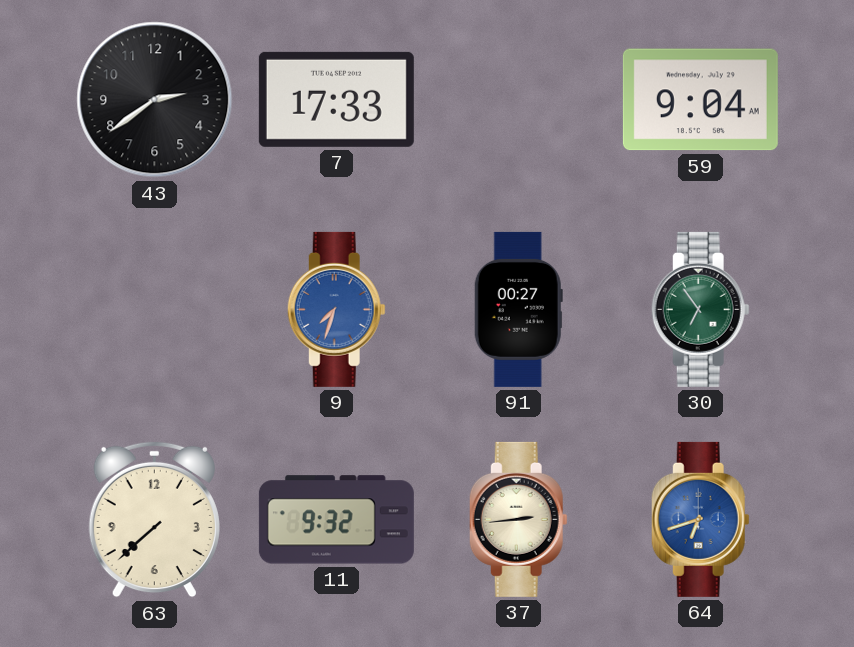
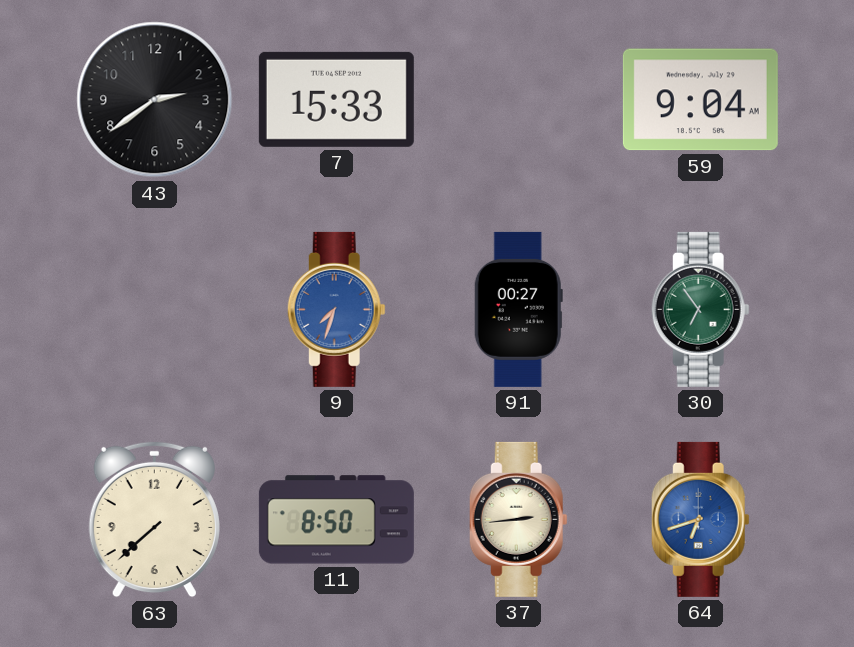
7: 17:33 -> 15:33
11: 9:32 -> 8:50
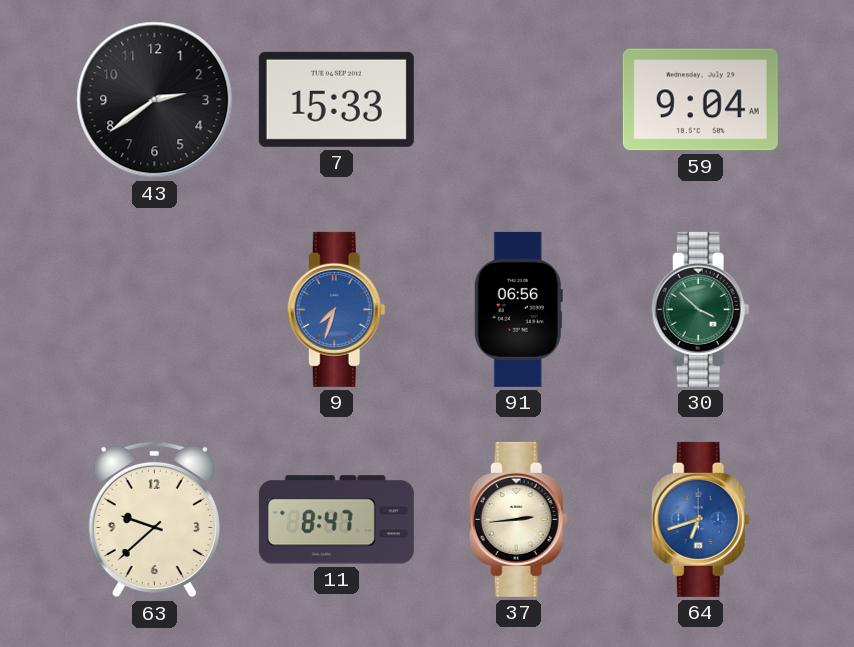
91: 00:27 -> 06:56
30: 6:54 -> 3:52
63: 7:38 -> 9:38
11: 8:50 -> 8:47
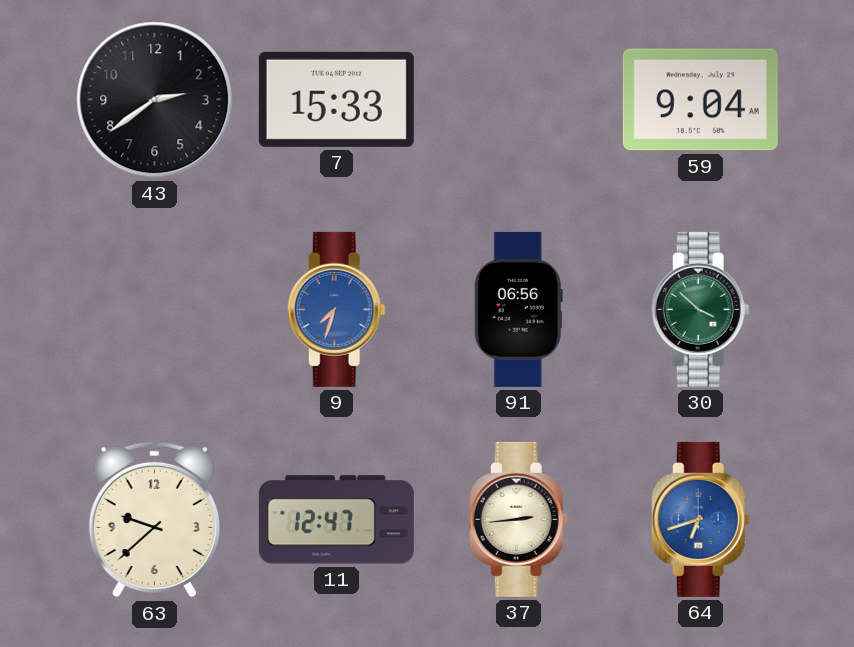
11: 8:47 -> 12:47
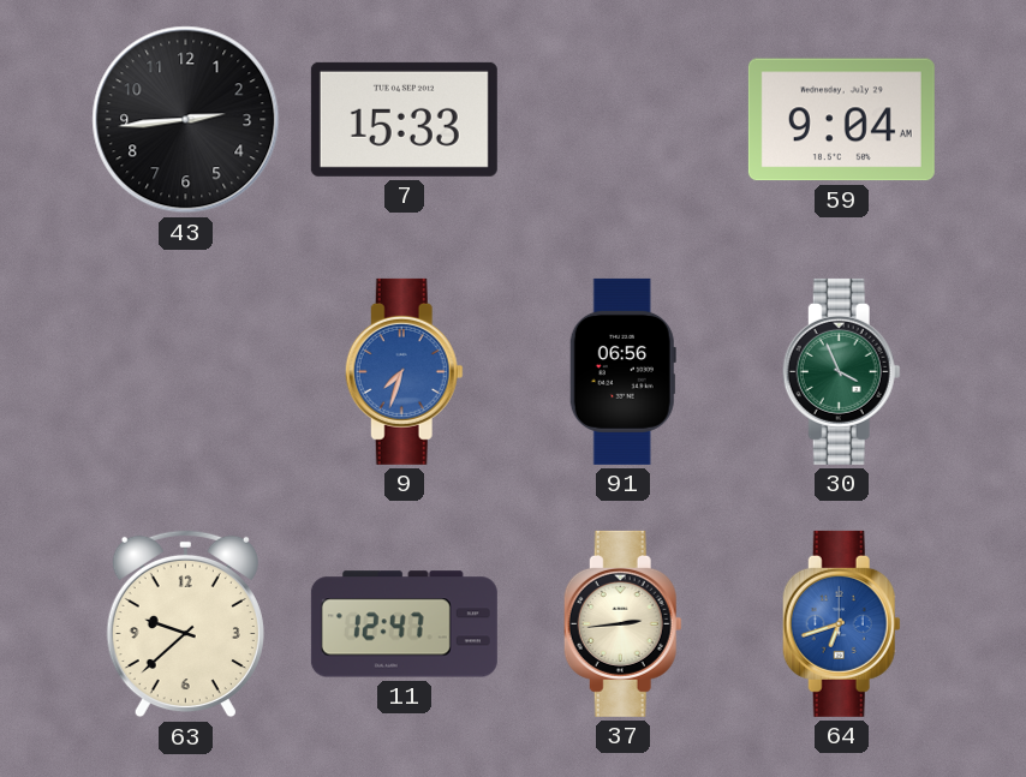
43: 2:39 -> 2:44
30: 3:52 -> 3:56
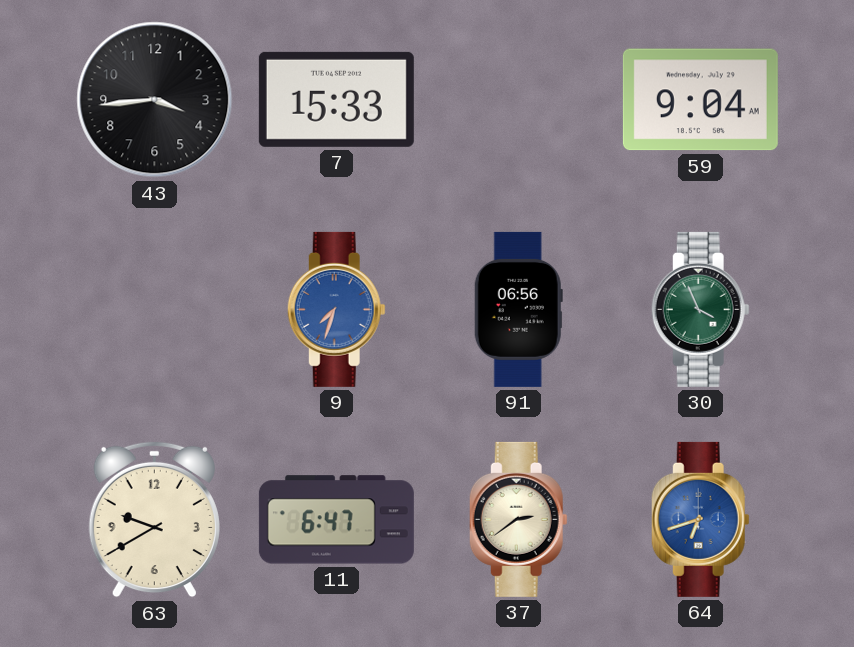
43: 2:44 -> 3:44
63: 9:38 -> 9:40
11: 12:47 -> 6:47
37: 2:44 -> 2:39
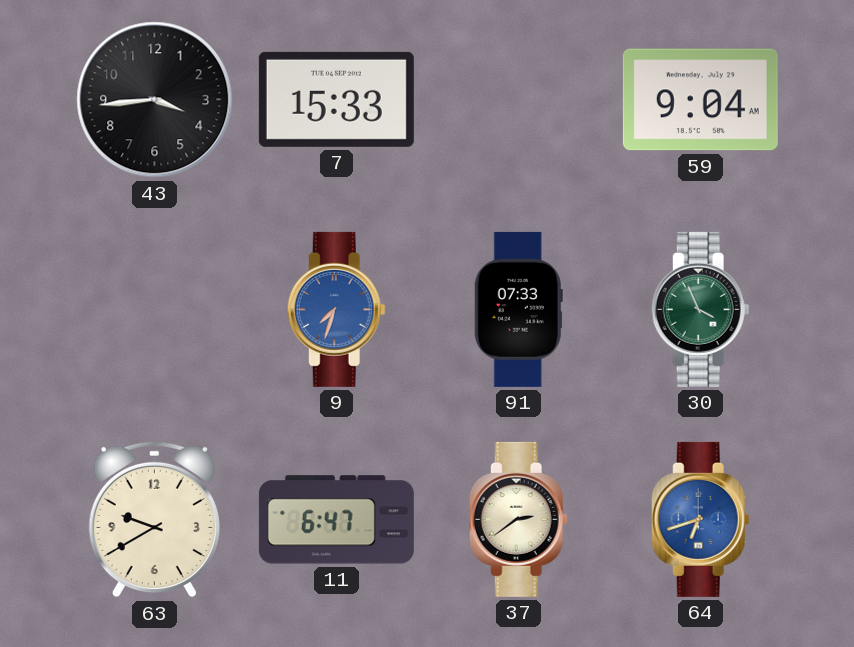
91: 06:56 -> 07:33
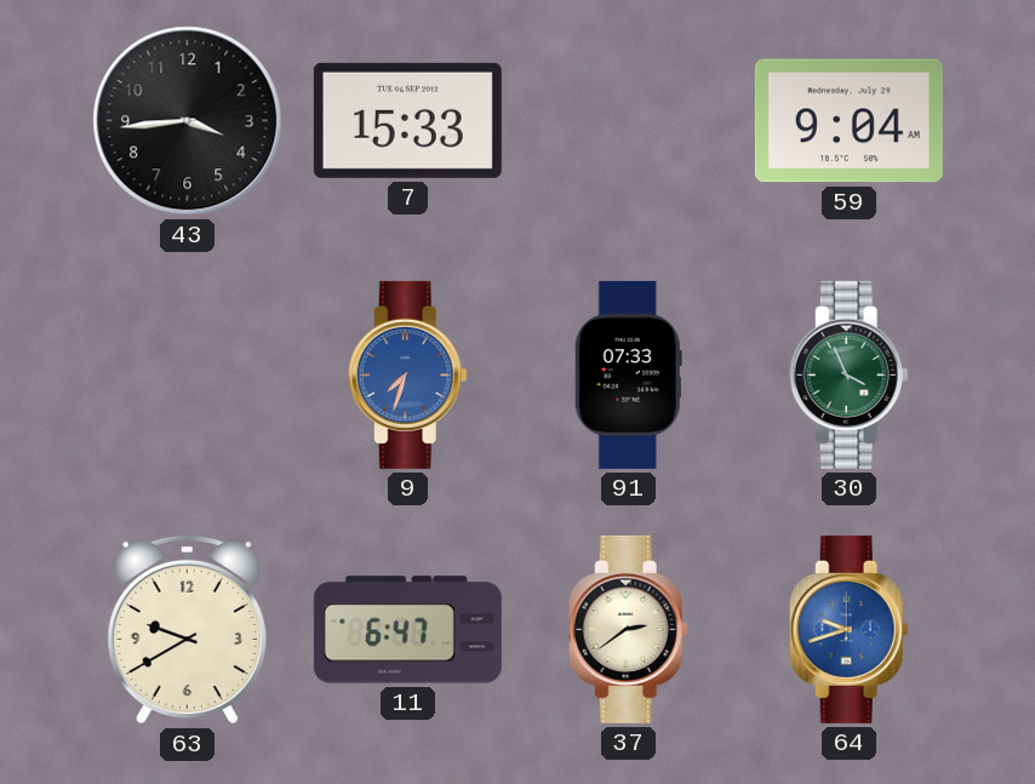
64: 6:42 -> 9:42
